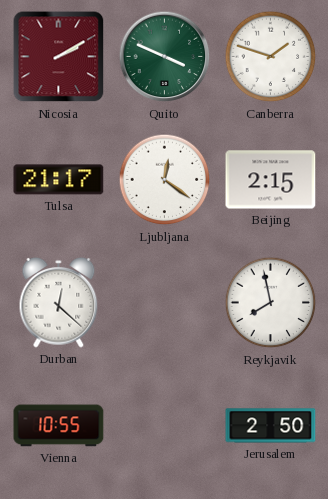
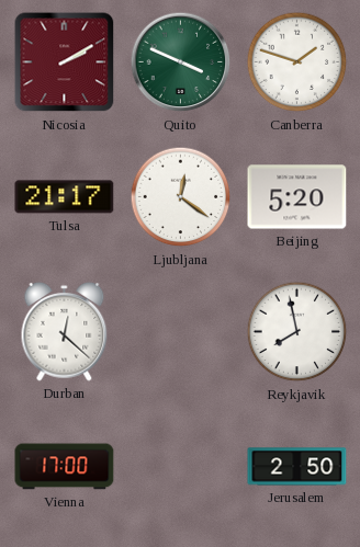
Beijing: 2:15 -> 5:20
Vienna: 10:55 -> 17:00
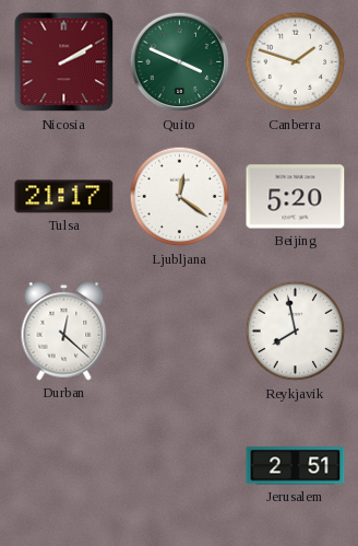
Vienna: 17:00 -> none
Jerusalem: 2:50 -> 2:51
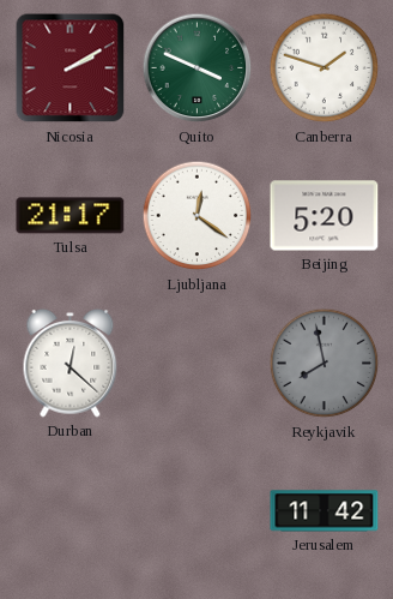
Reykjavik dial: white -> grey
Jerusalem: 2:51 -> 11:42
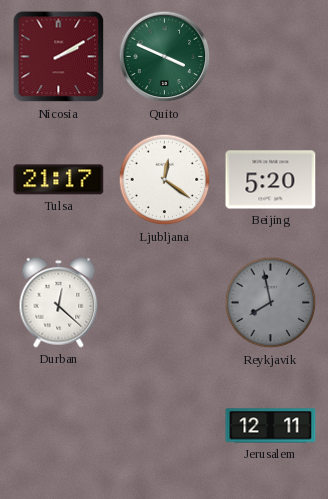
Canberra: 1:48 -> none
Jerusalem: 11:42 -> 12:11
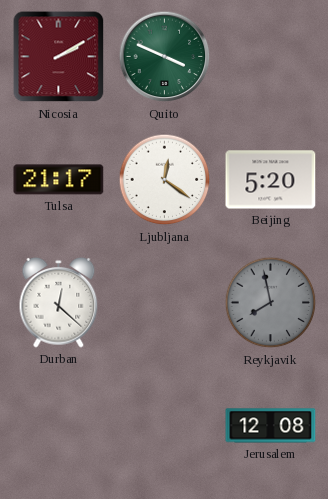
Jerusalem: 12:11 -> 12:08
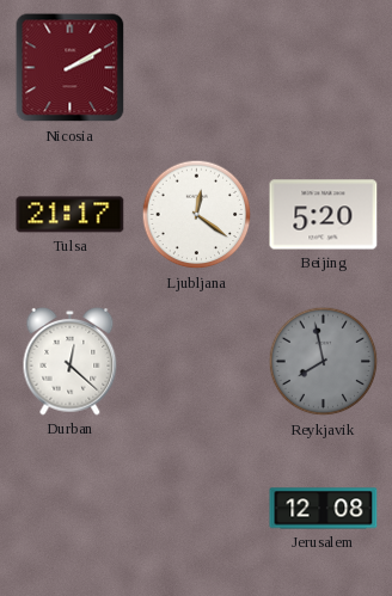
Quito: 3:49 -> none
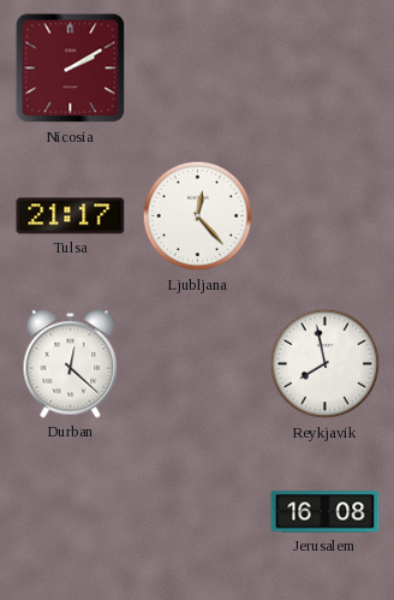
Ljubljana: 12:21 -> 12:23
Beijing: 5:20 -> none
Reykjavik dial: grey -> white
Jerusalem: 12:08 -> 16:08
